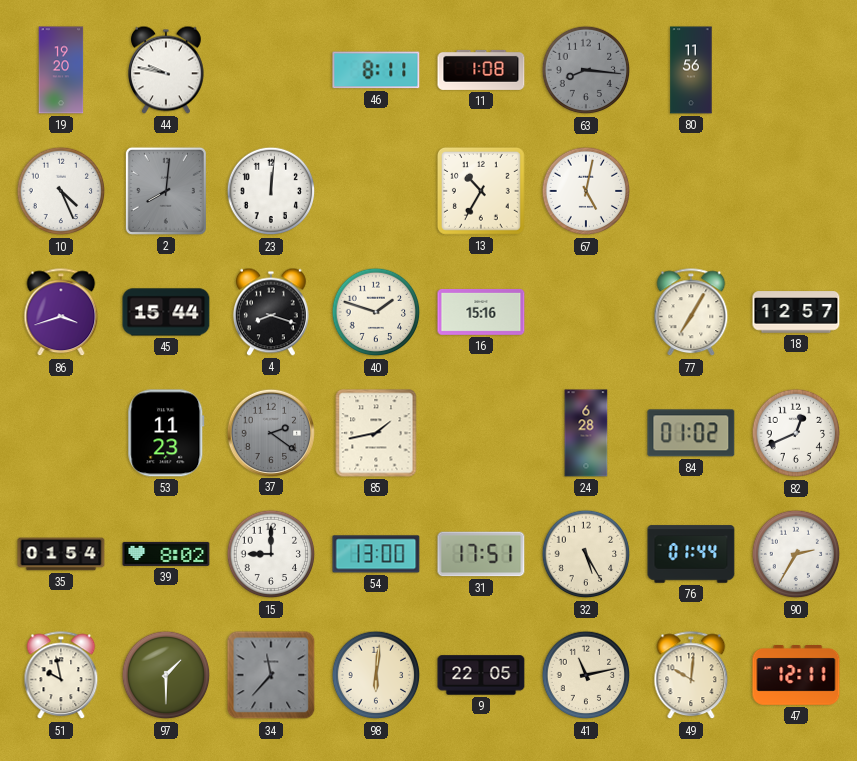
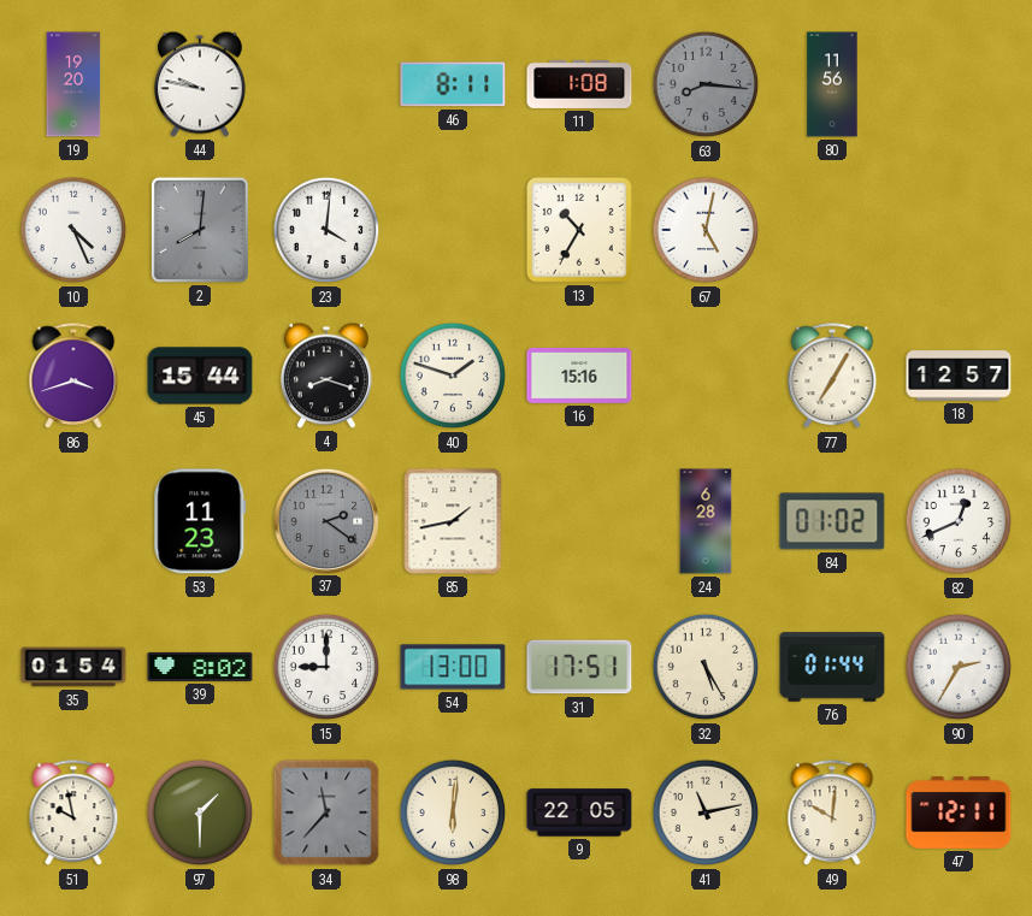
23: 12:01 -> 4:01
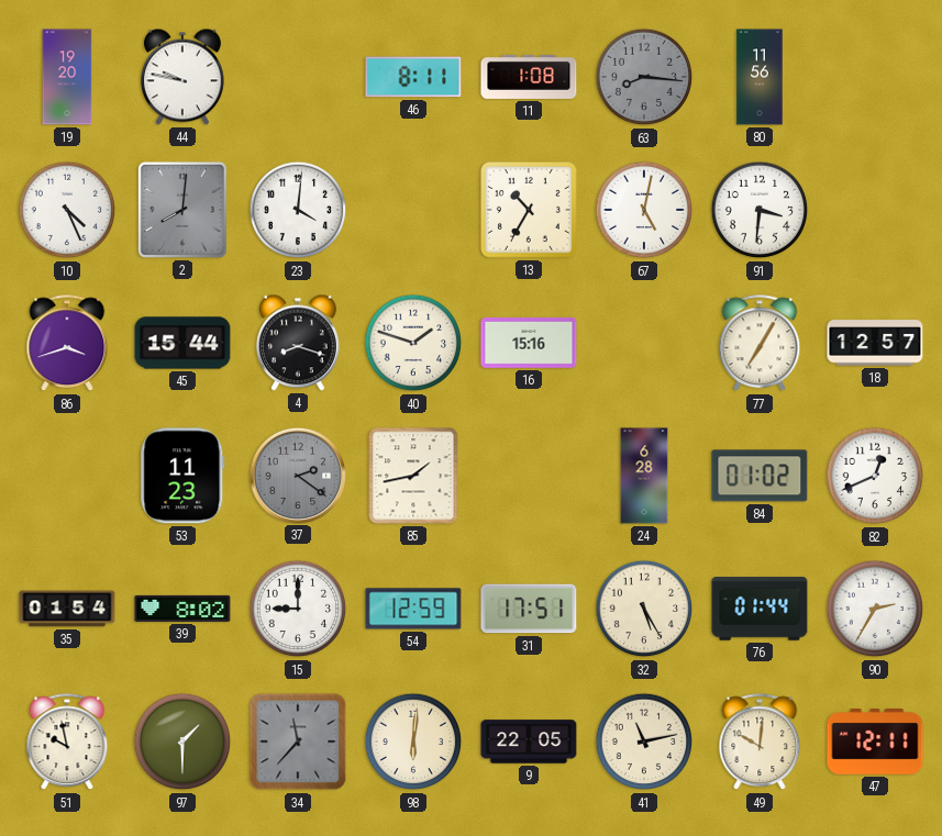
91: none -> 3:31
54: 13:00 -> 12:59
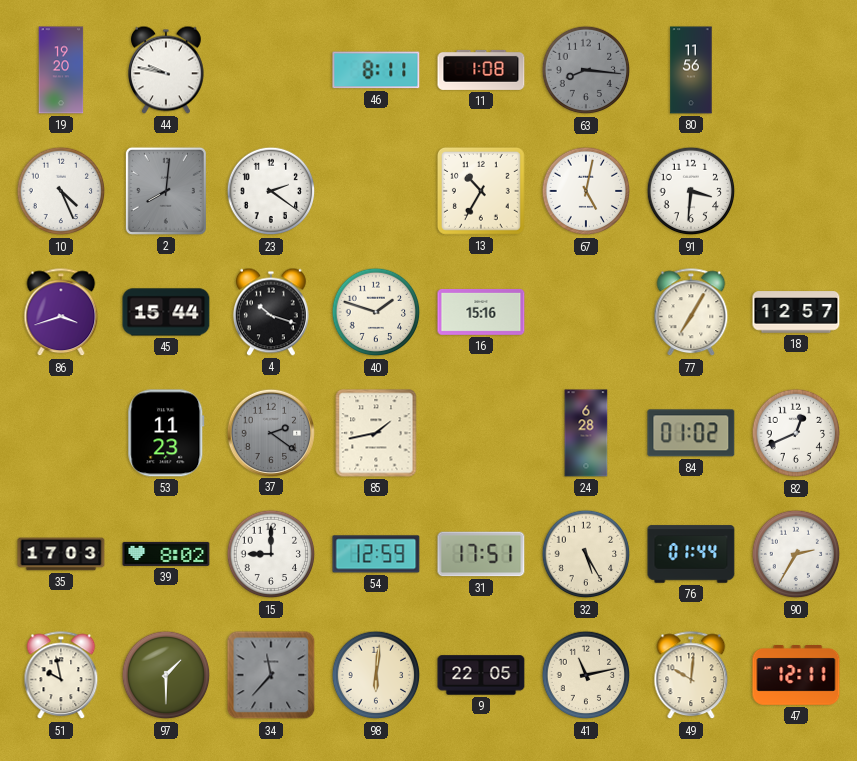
23: 4:01 -> 2:21
4: 8:18 -> 10:18
35: 01:54 -> 17:03
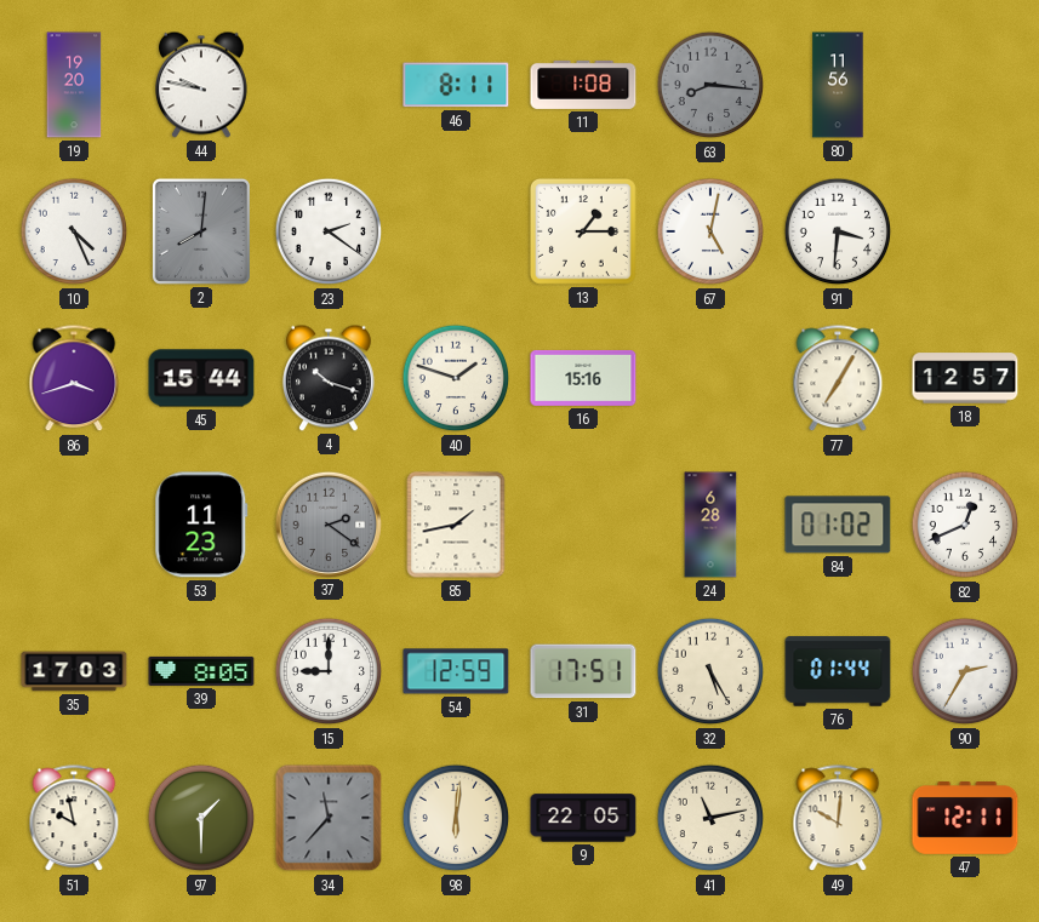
13: 10:35 -> 1:15
39: 8:02 -> 8:05
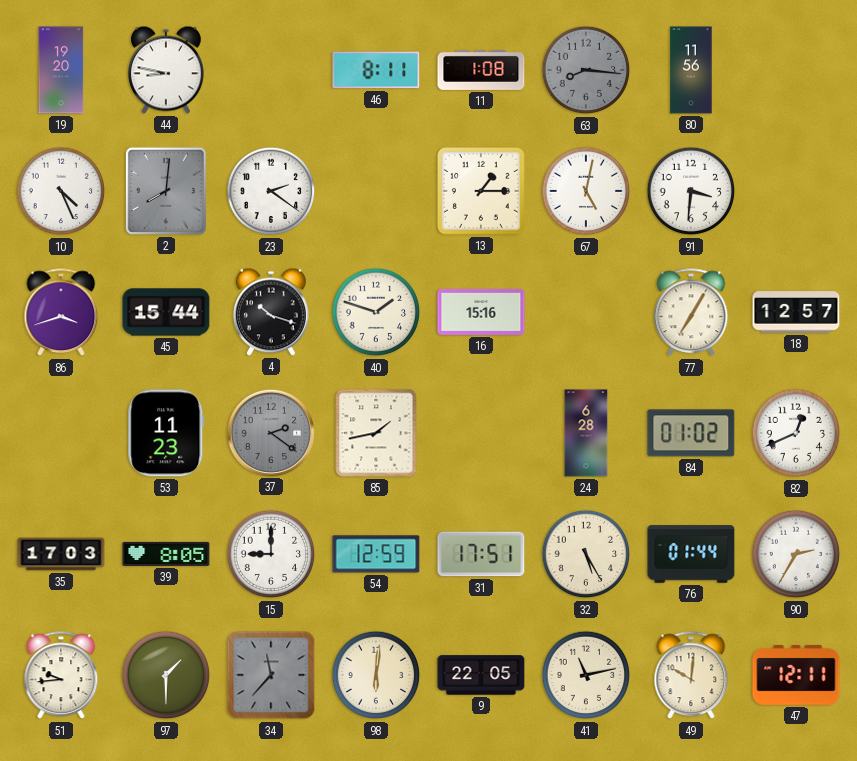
44: 9:47 -> 8:47
51: 9:58 -> 9:44
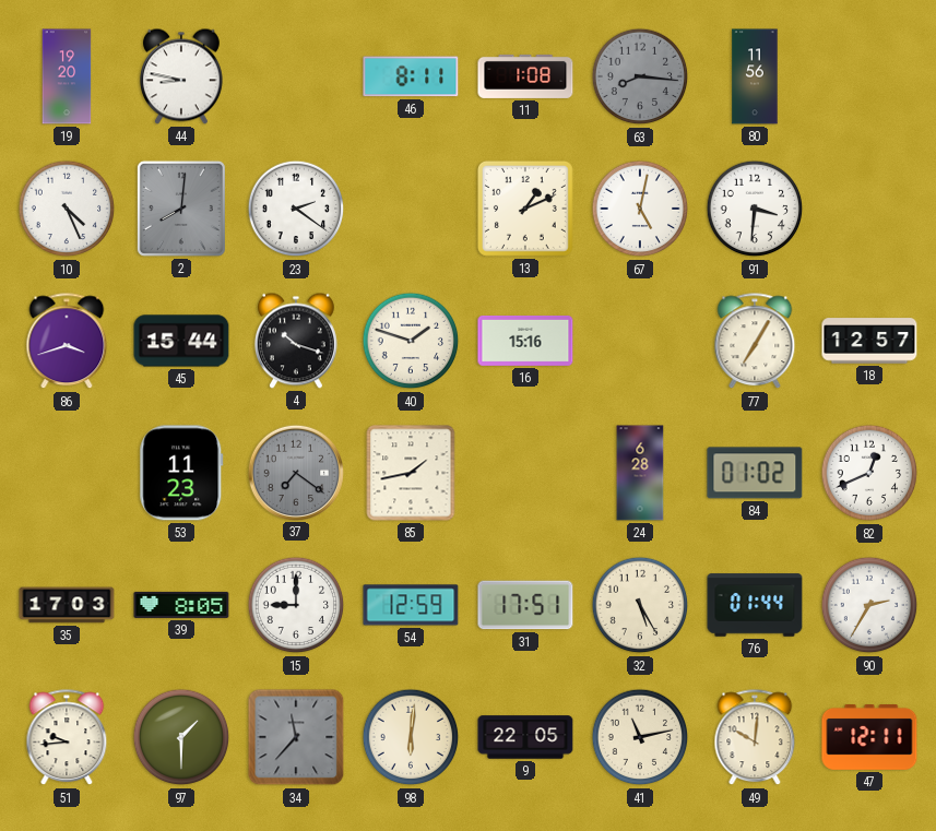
13: 1:15 -> 1:11
37: 2:21 -> 7:21
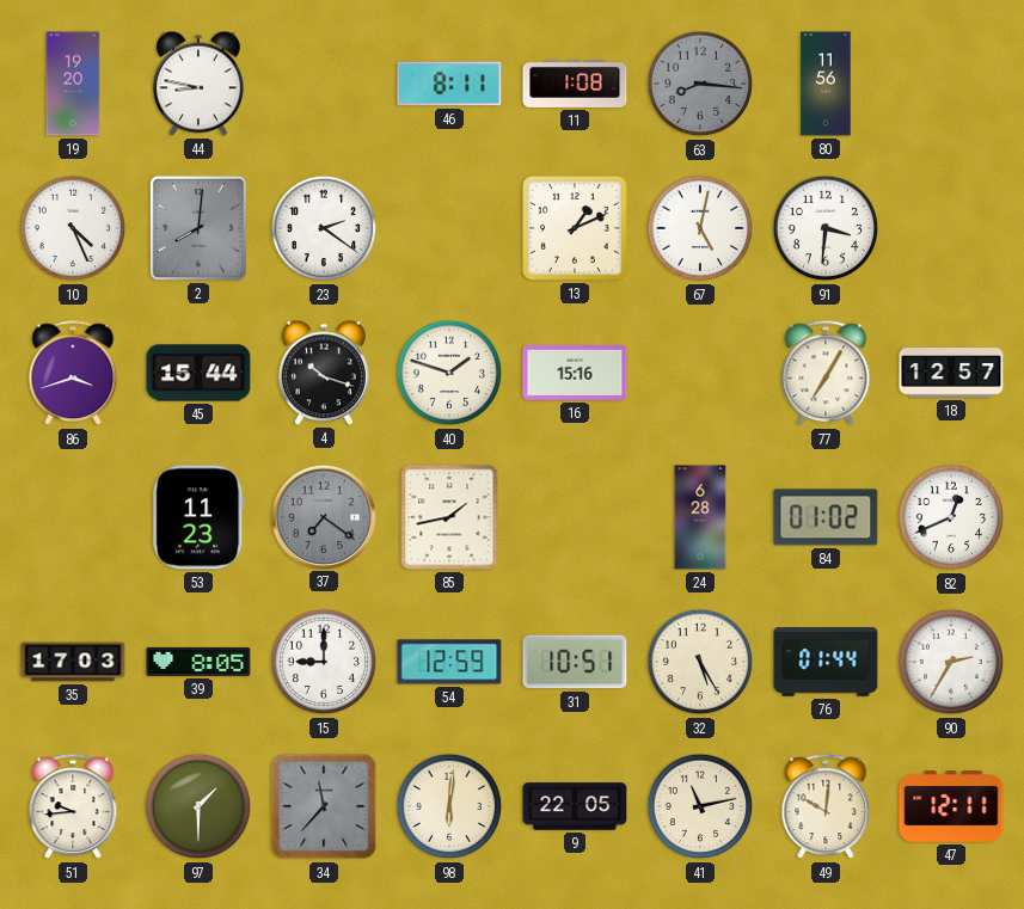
31: 17:51 -> 10:51
